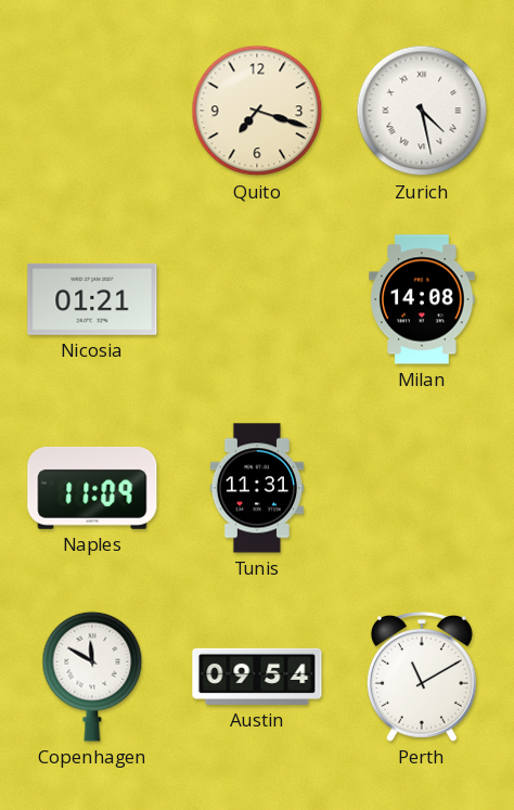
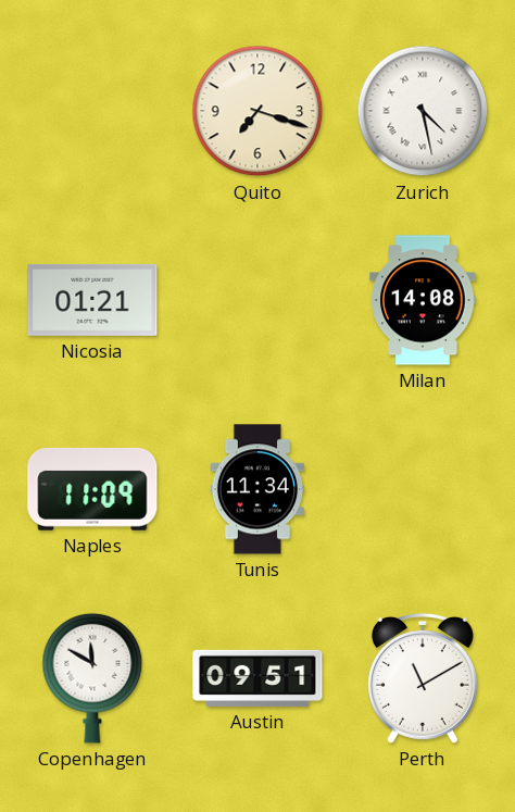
Tunis: 11:31 -> 11:34
Austin: 09:54 -> 09:51
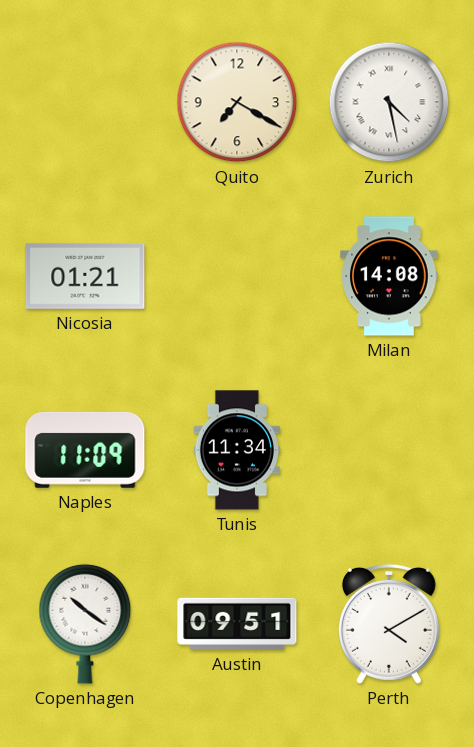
Quito: 7:18 -> 7:20
Copenhagen: 11:50 -> 10:21
Perth: 11:10 -> 4:10
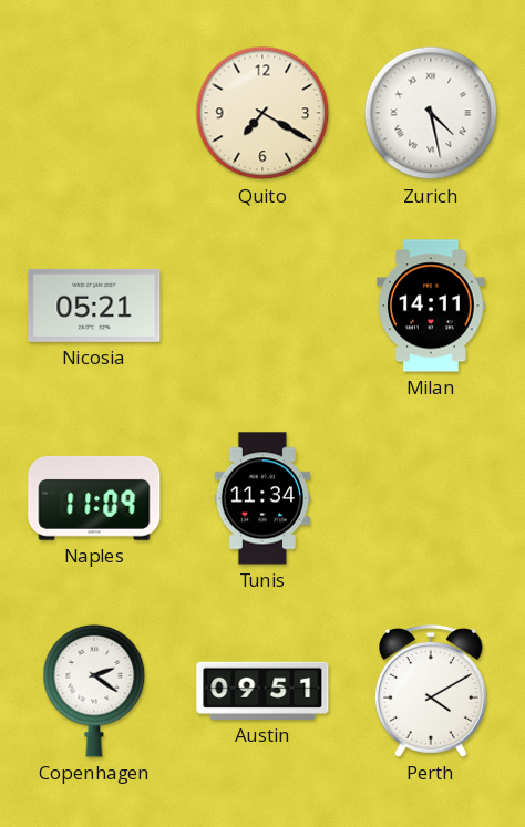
Nicosia: 01:21 -> 05:21
Milan: 14:08 -> 14:11
Copenhagen: 10:21 -> 2:21
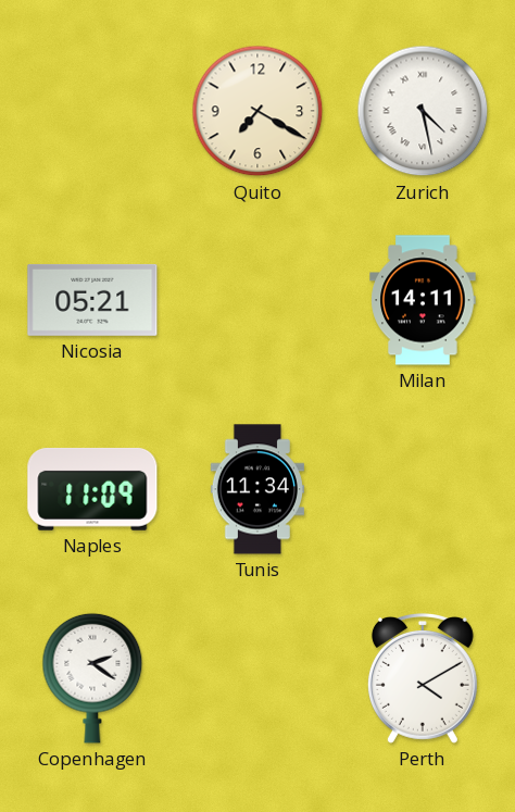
Austin: 09:51 -> none
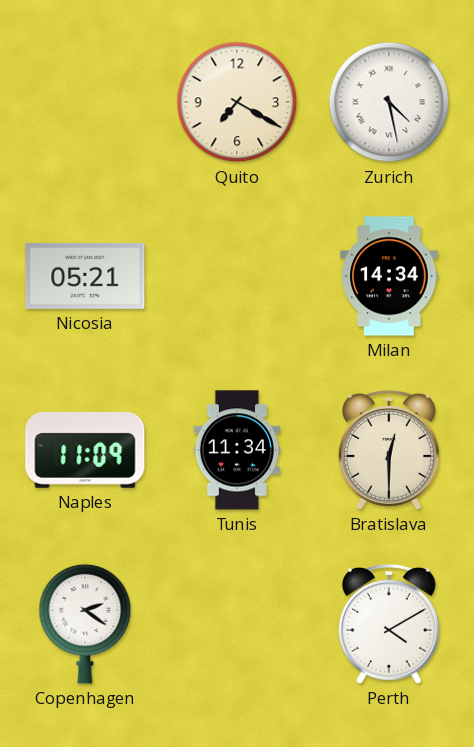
Milan: 14:11 -> 14:34
Bratislava: none -> 12:30
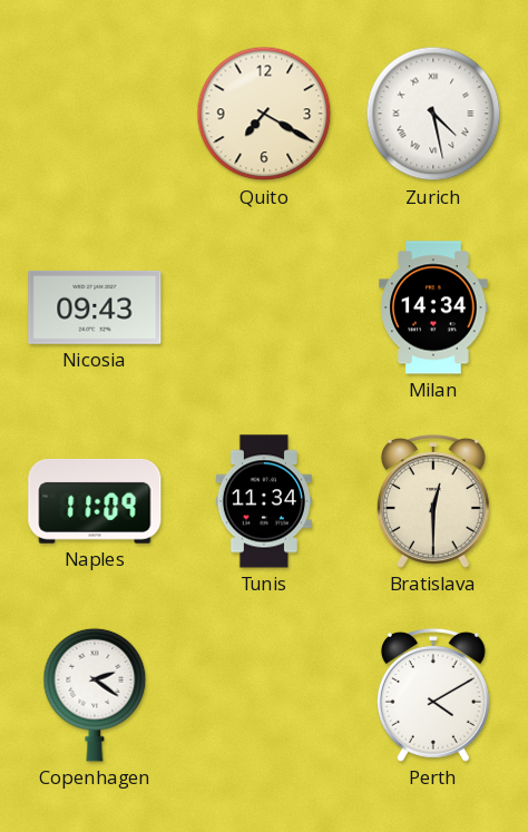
Nicosia: 05:21 -> 09:43
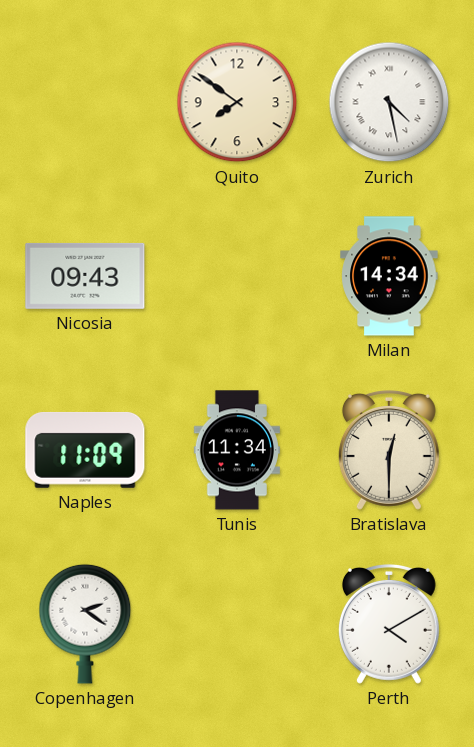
Quito: 7:20 -> 7:51
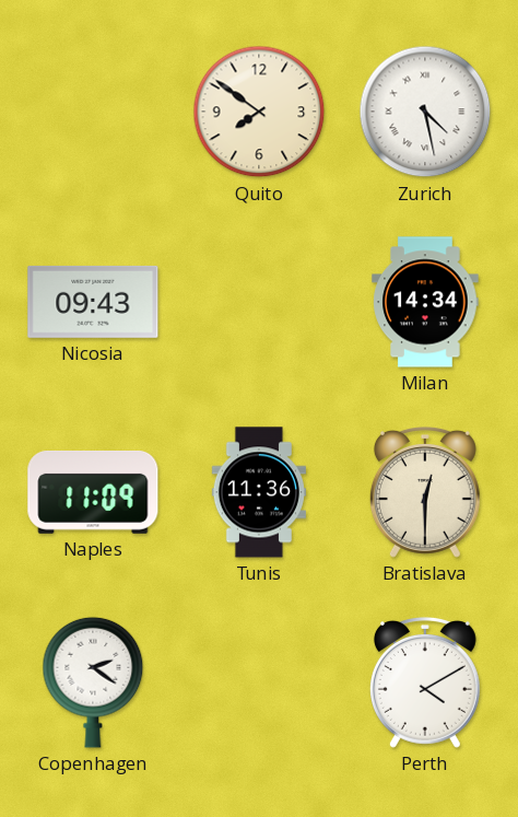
Tunis: 11:34 -> 11:36
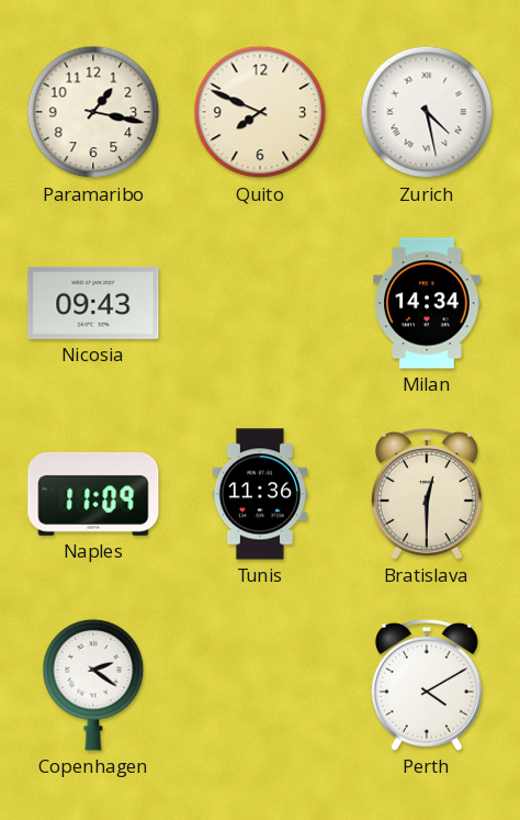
Paramaribo: none -> 1:17
Quito: 7:51 -> 7:49
